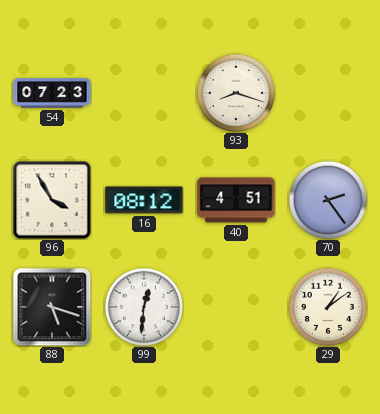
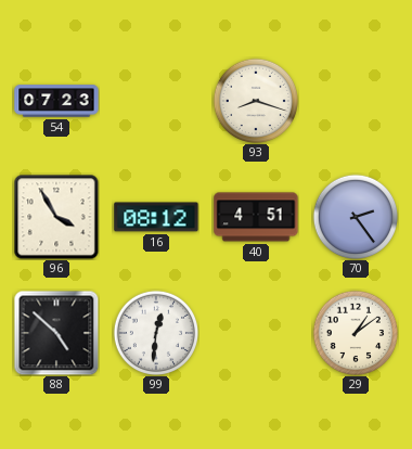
88: 5:18 -> 4:52
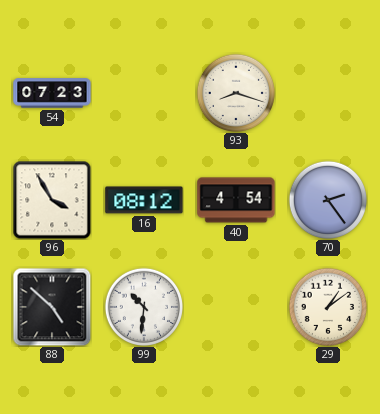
40: 4:51 -> 4:54
99: 12:31 -> 10:31
